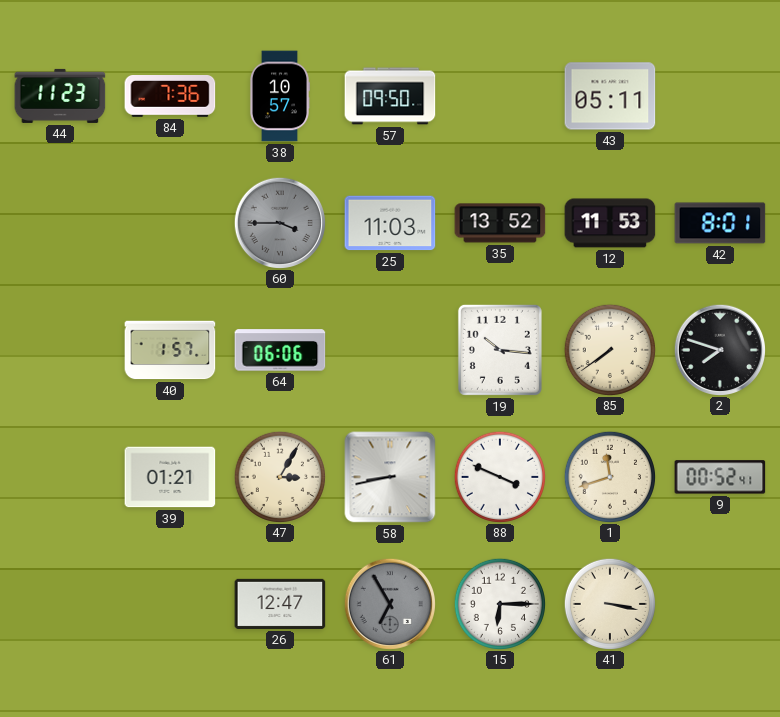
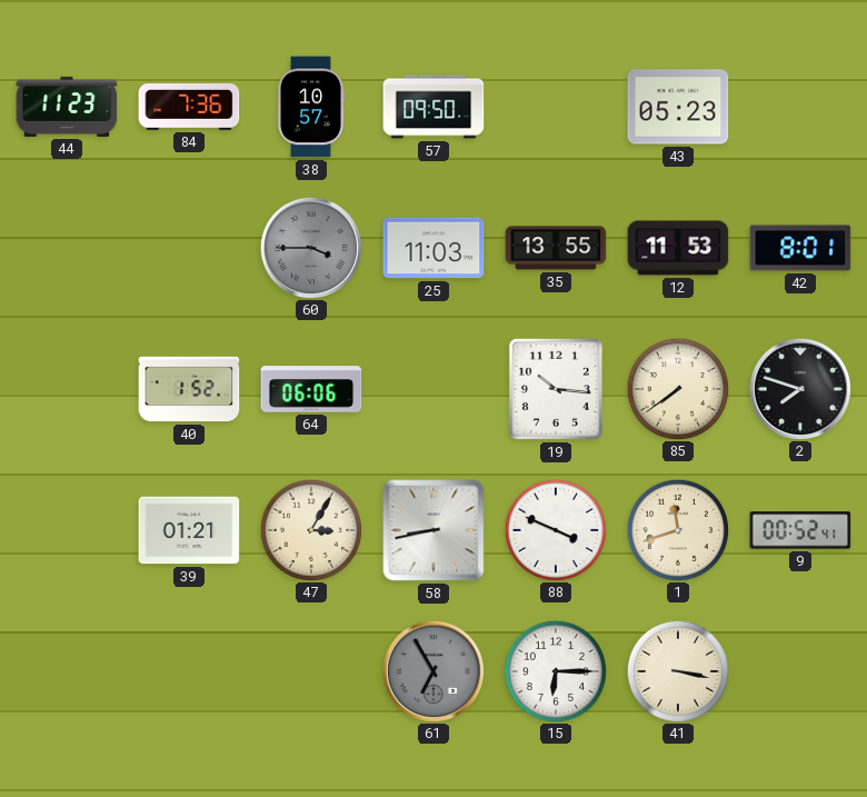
43: 05:11 -> 05:23
35: 13:52 -> 13:55
40: 1:57 -> 1:52
26: 12:47 -> none
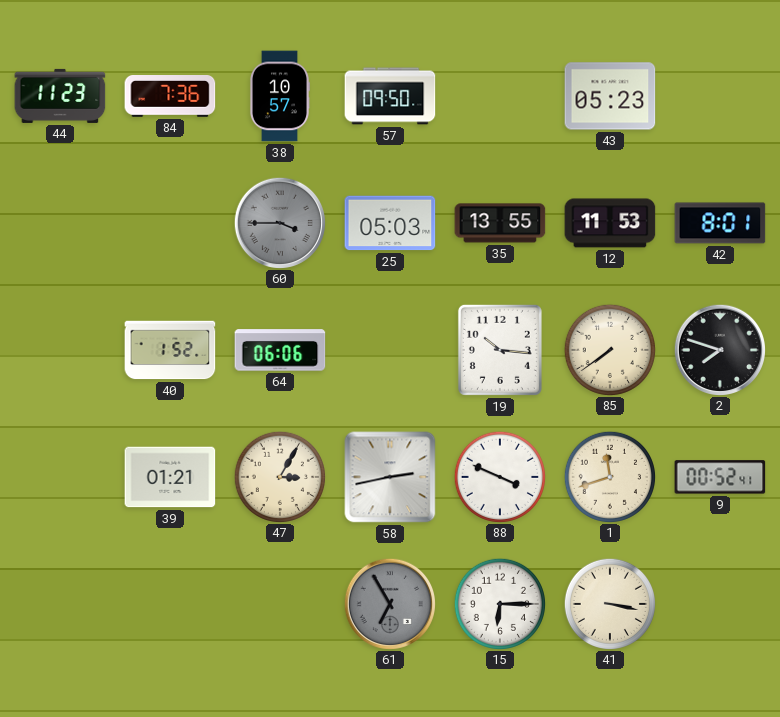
25: 11:03 -> 05:03
58: 8:43 -> 2:43
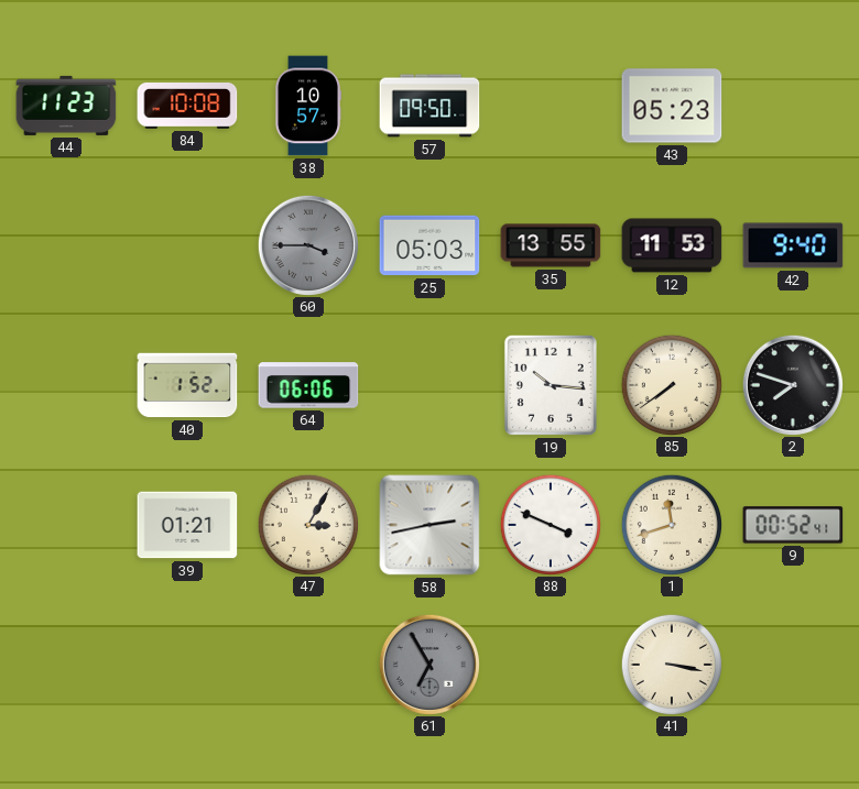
84: 7:36 -> 10:08
42: 8:01 -> 9:40
15: 6:15 -> none
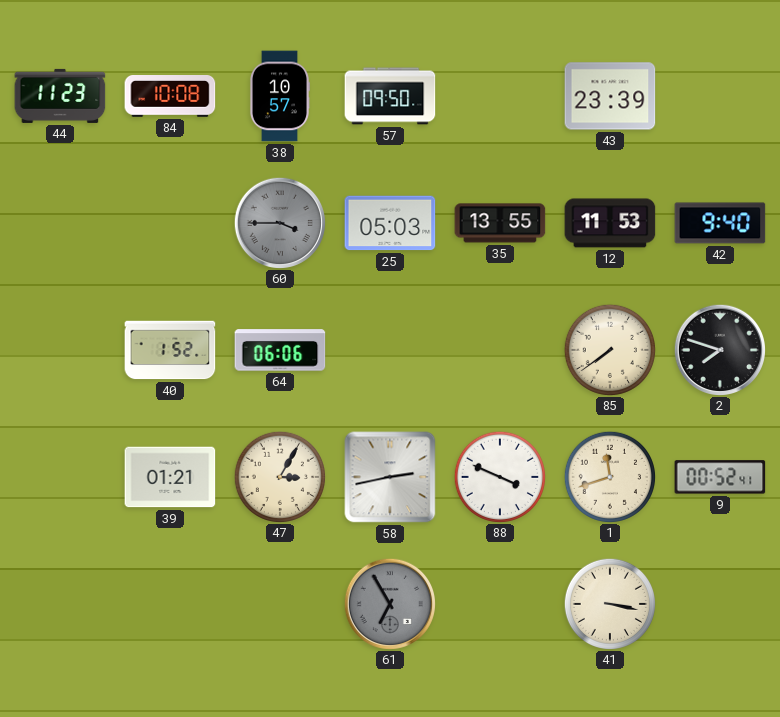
43: 05:23 -> 23:39
19: 10:16 -> none
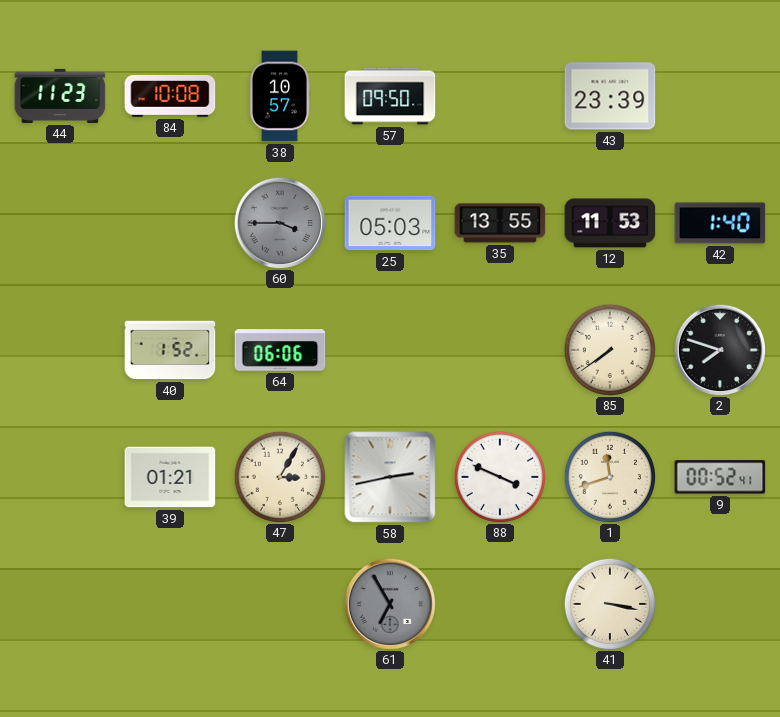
42: 9:40 -> 1:40
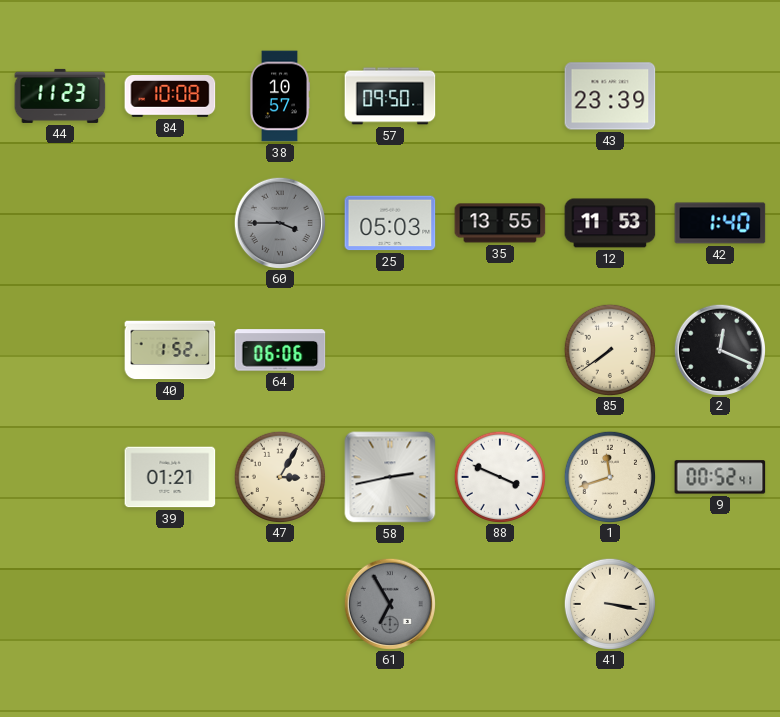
2: 7:48 -> 12:19
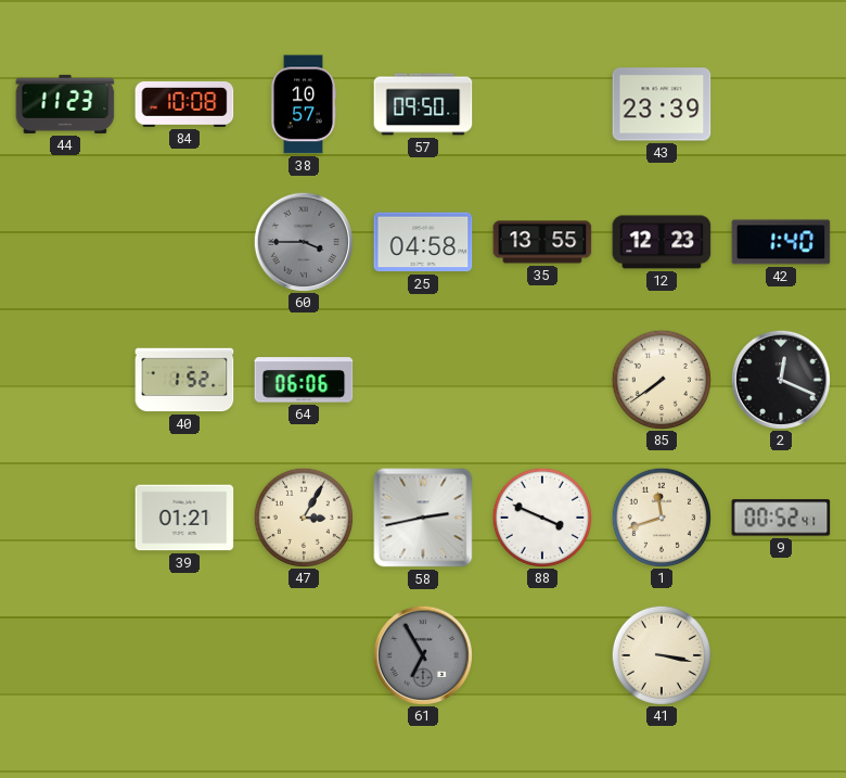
25: 05:03 -> 04:58
12: 11:53 -> 12:23
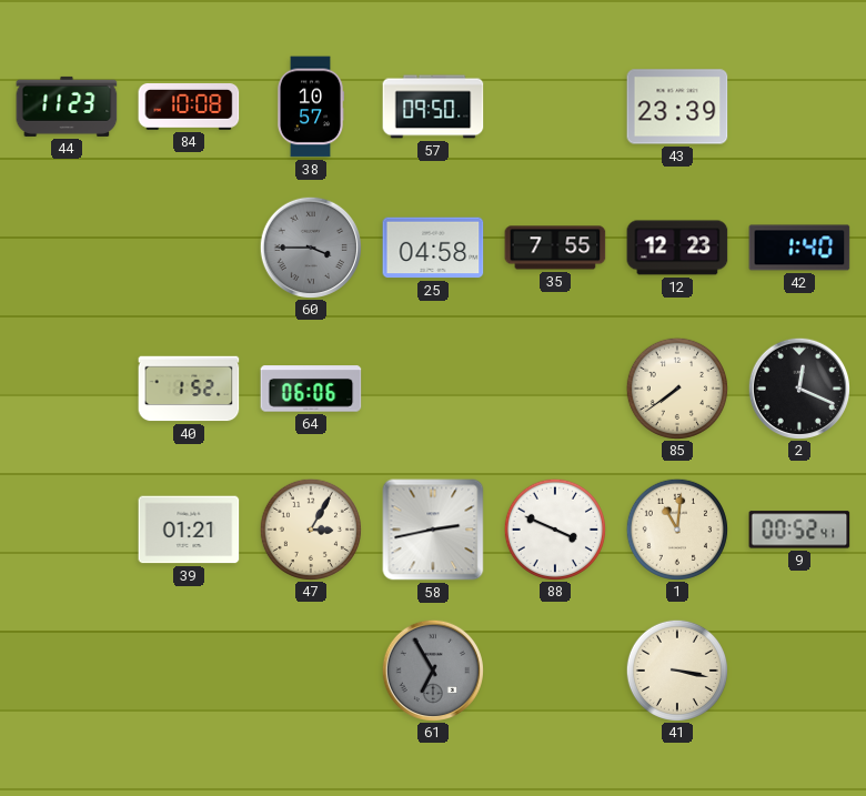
35: 13:55 -> 7:55
1: 11:42 -> 11:01
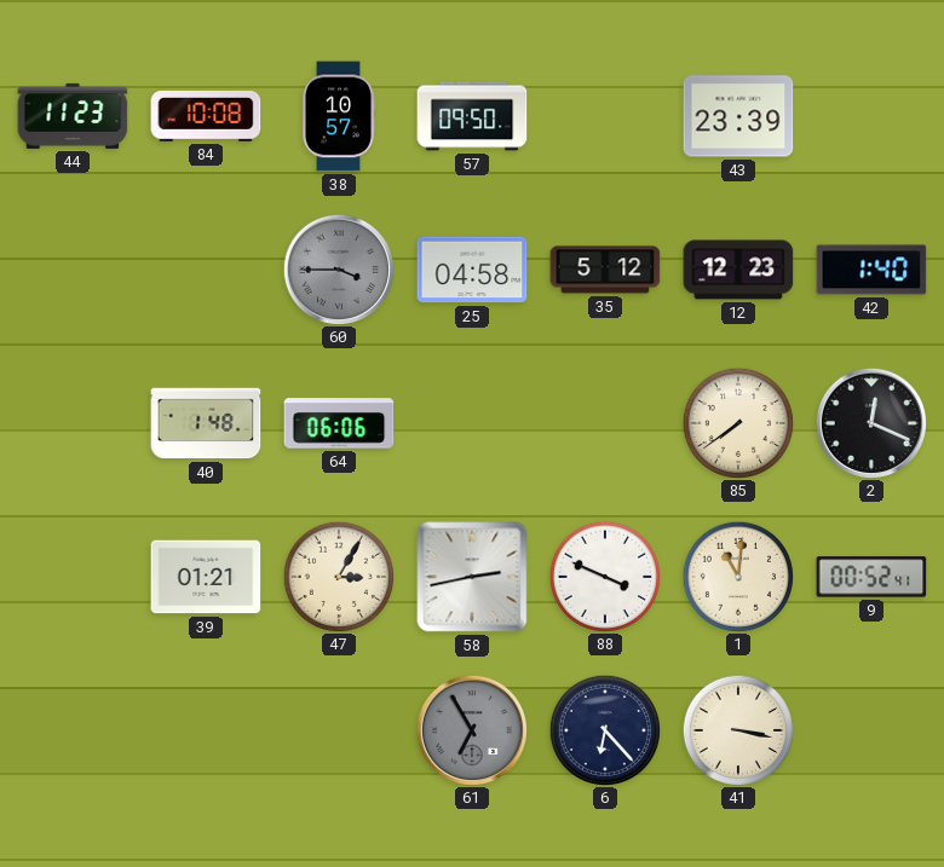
35: 7:55 -> 5:12
40: 1:52 -> 1:48
6: none -> 6:23
